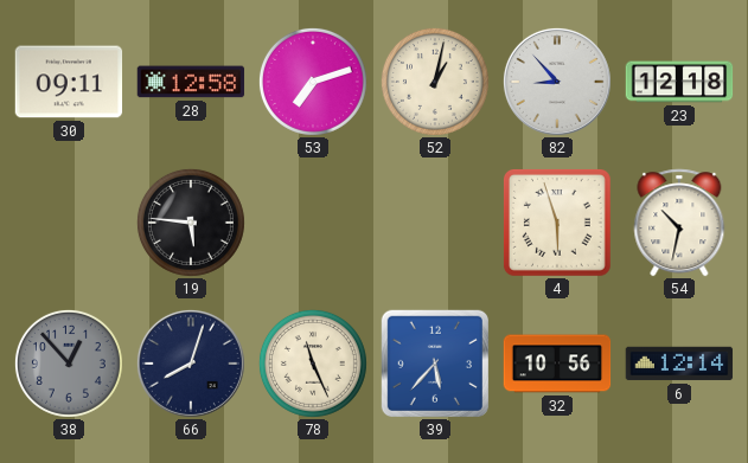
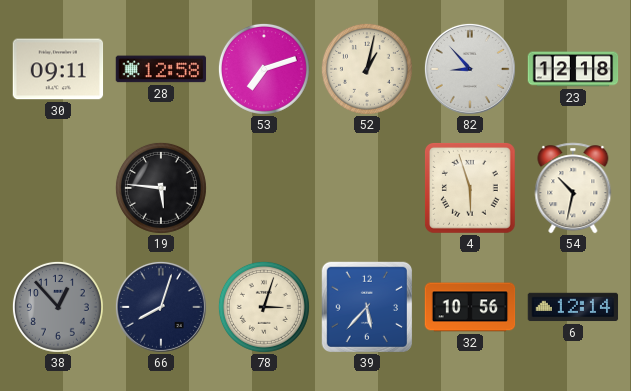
78: 11:26 -> 3:03
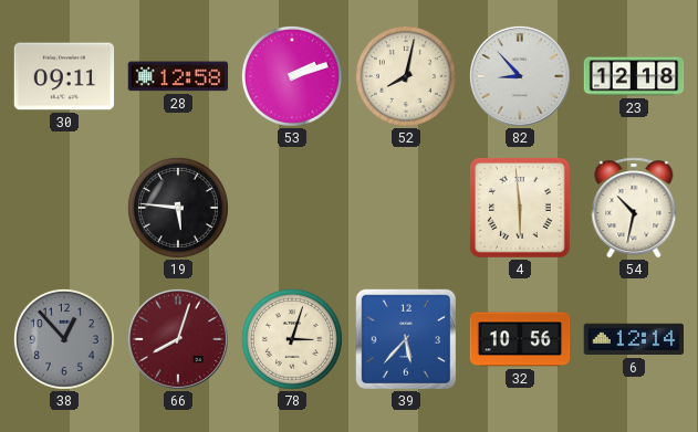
53: 7:12 -> 2:12
52: 1:02 -> 8:02
4: 5:57 -> 5:59
66 dial: navy -> burgundy
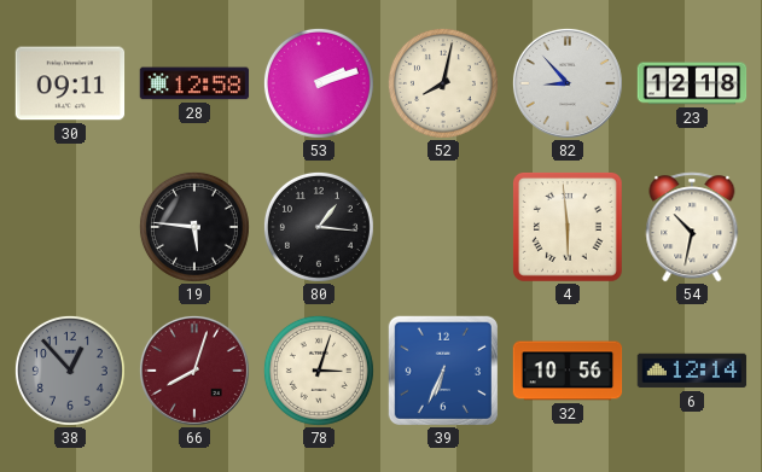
80: none -> 1:16
39: 5:37 -> 6:34
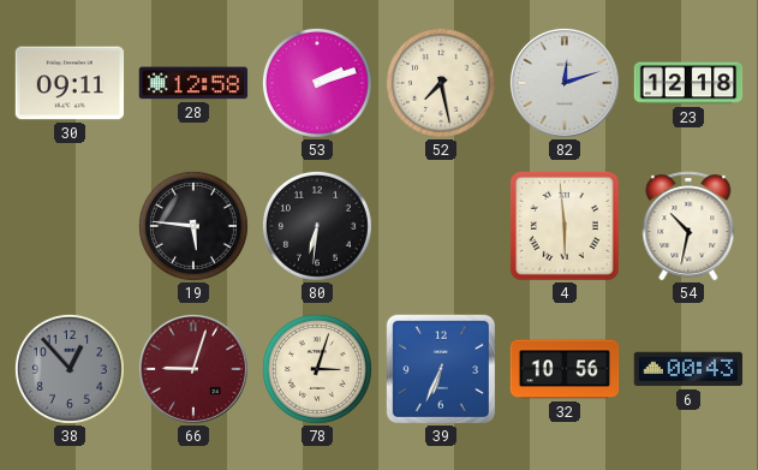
52: 8:02 -> 7:28
82: 8:53 -> 12:12
80: 1:16 -> 6:31
66: 8:03 -> 9:03
6: 12:14 -> 00:43
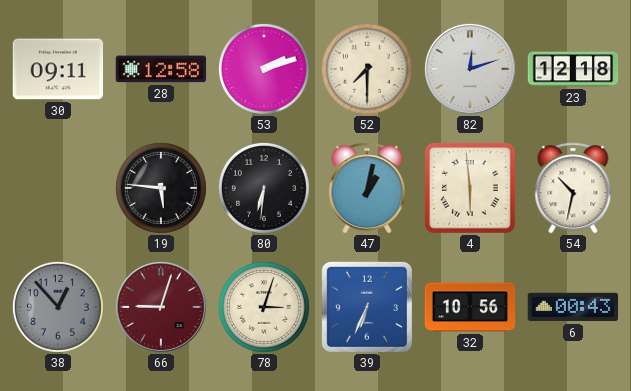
52: 7:28 -> 7:30
47: none -> 1:02
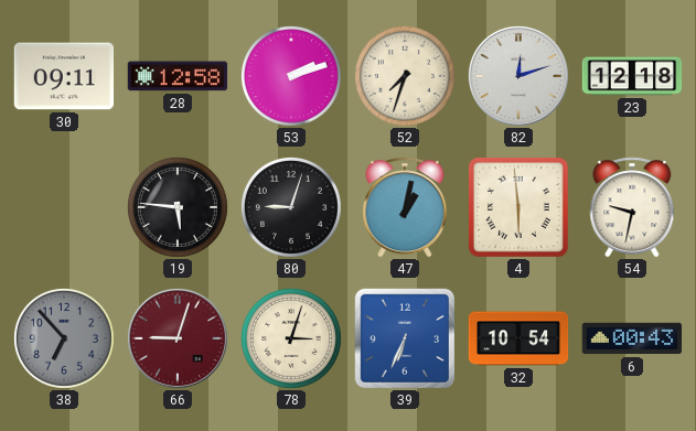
52: 7:30 -> 7:33
80: 6:31 -> 9:03
54: 10:32 -> 9:32
38: 12:53 -> 6:53
32: 10:56 -> 10:54
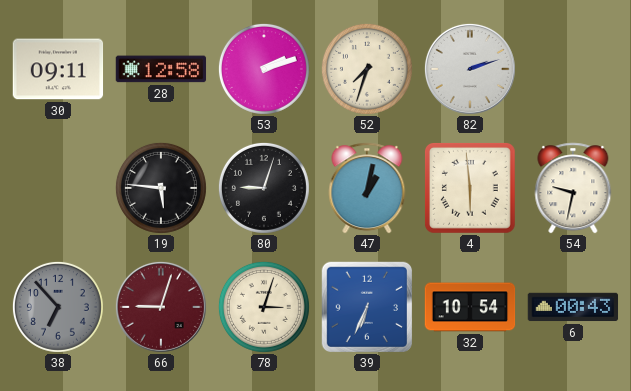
82: 12:12 -> 2:12
23: 12:18 -> none
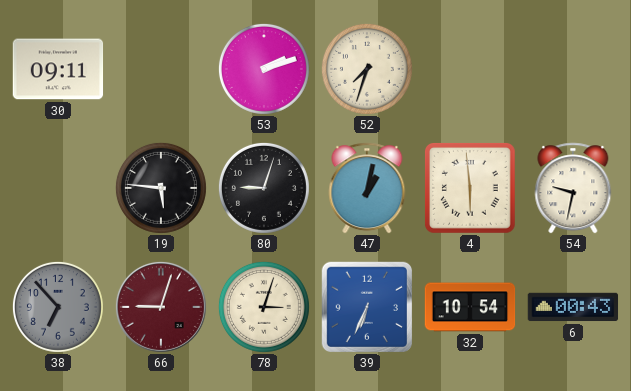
28: 12:58 -> none
82: 2:12 -> none
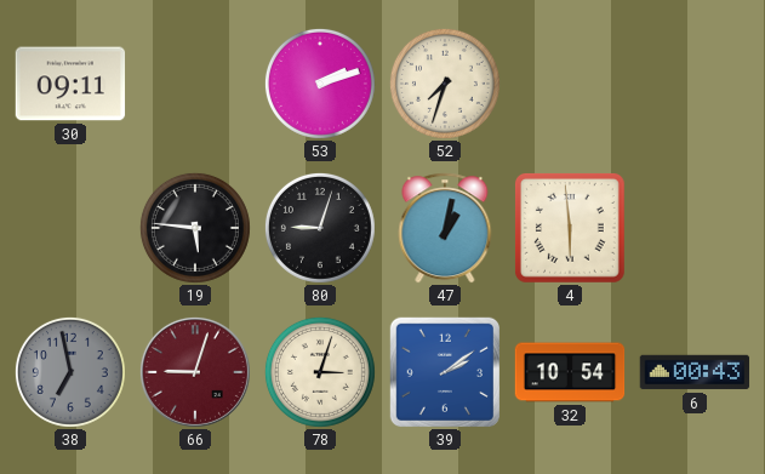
54: 9:32 -> none
38: 6:53 -> 6:58
39: 6:34 -> 2:09
